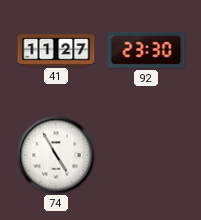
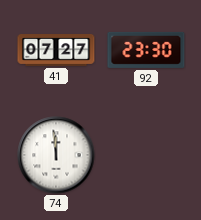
41: 11:27 -> 07:27
74: 4:55 -> 11:59
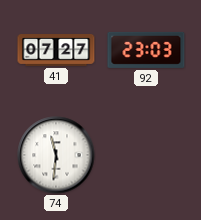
92: 23:30 -> 23:03
74: 11:59 -> 11:31
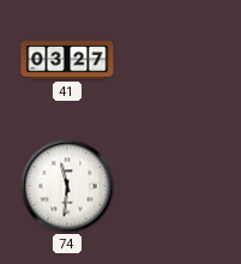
41: 07:27 -> 03:27
92: 23:03 -> none
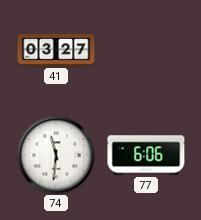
77: none -> 6:06
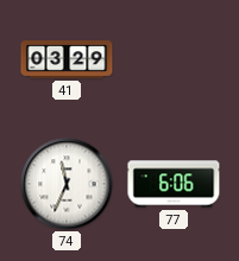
41: 03:27 -> 03:29
74: 11:31 -> 11:34
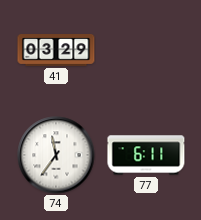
74: 11:34 -> 11:36
77: 6:06 -> 6:11
